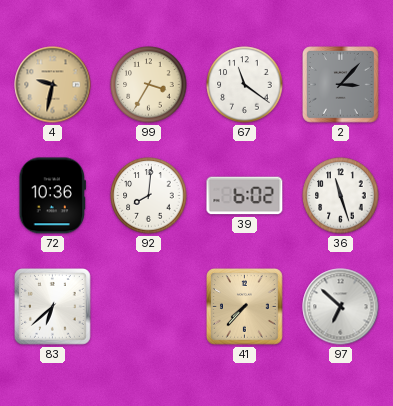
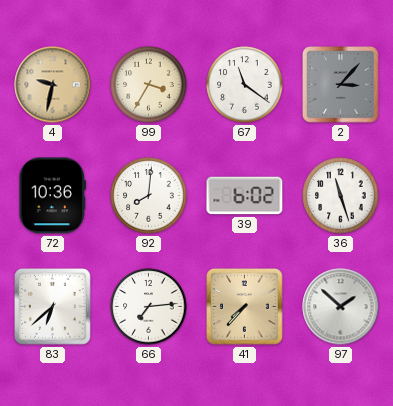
66: none -> 7:14
97: 6:52 -> 1:52
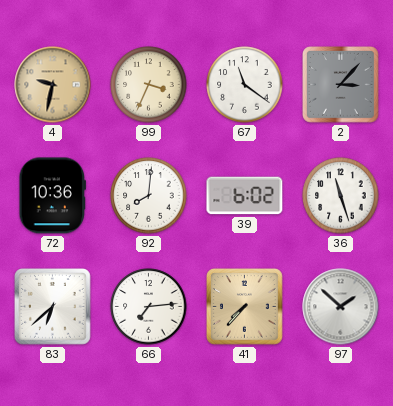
99: 3:35 -> 3:34
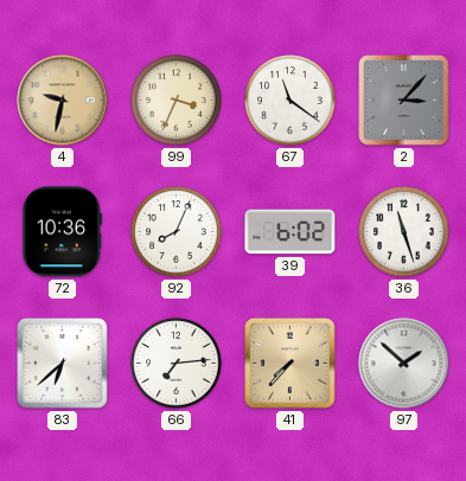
92: 8:01 -> 8:04
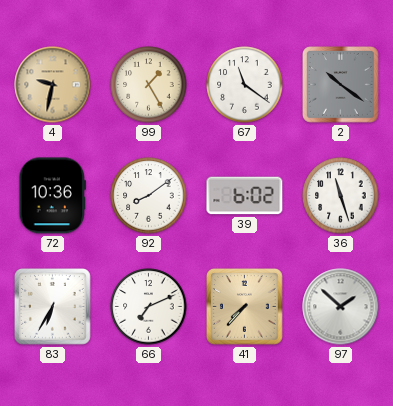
99: 3:34 -> 1:25
2: 3:07 -> 10:21
92: 8:04 -> 8:09
83: 6:38 -> 6:35
66: 7:14 -> 7:11
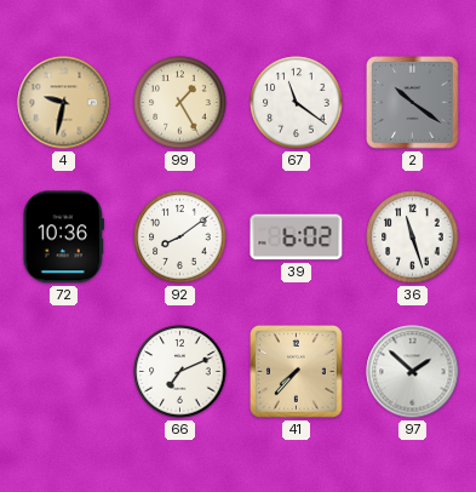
83: 6:35 -> none
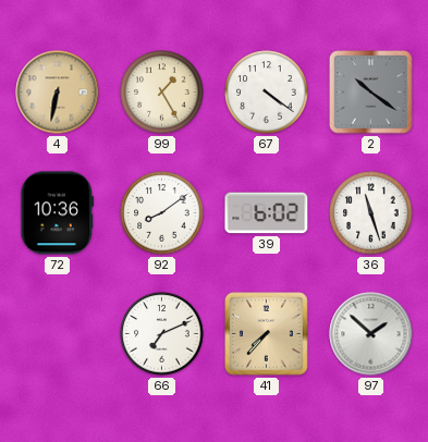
4: 9:32 -> 6:32
67: 11:21 -> 4:21
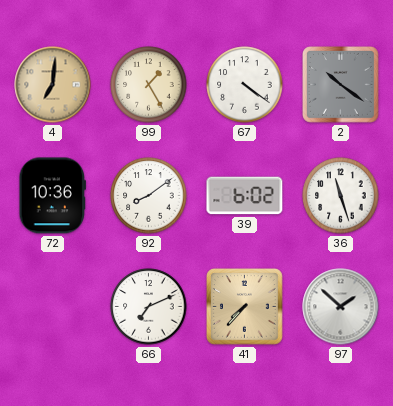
4: 6:32 -> 7:01
